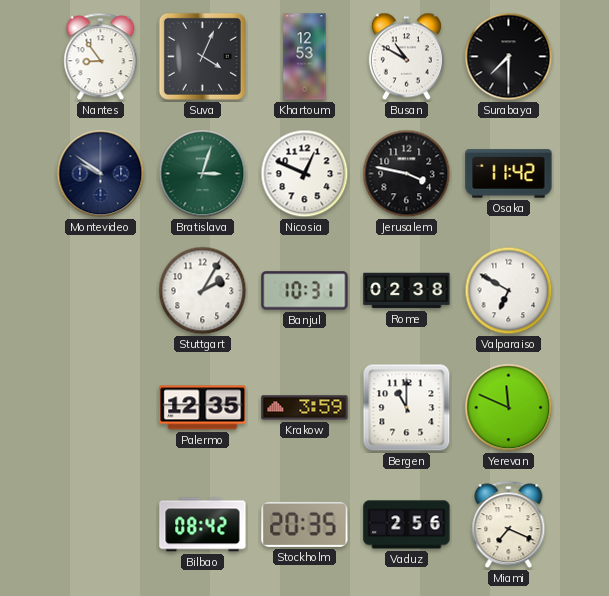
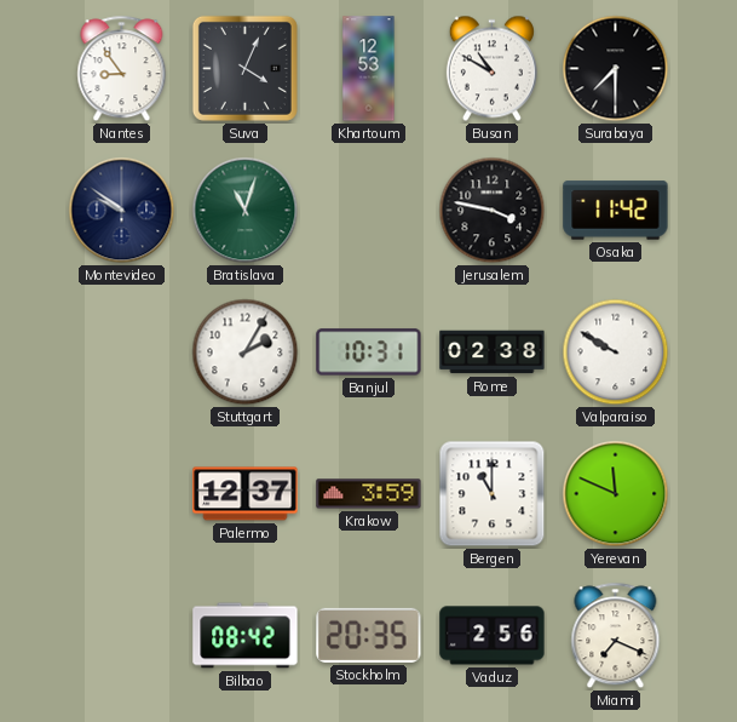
Bratislava: 3:03 -> 11:03
Nicosia: 12:49 -> none
Valparaiso: 6:50 -> 9:50
Palermo: 12:35 -> 12:37
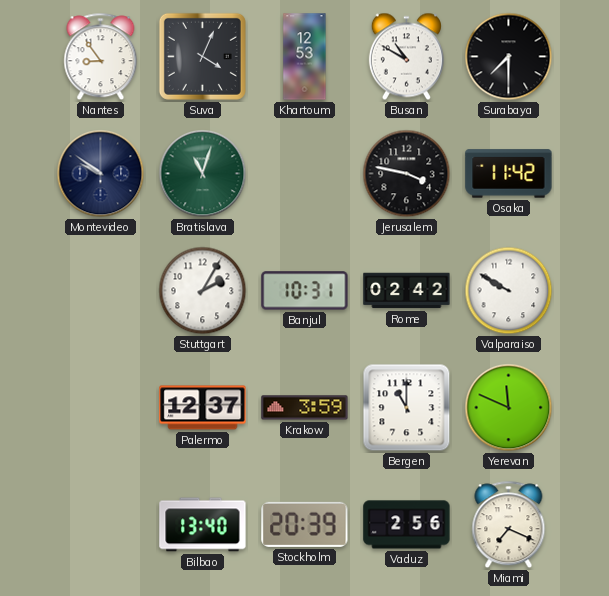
Rome: 02:38 -> 02:42
Bilbao: 08:42 -> 13:40
Stockholm: 20:35 -> 20:39
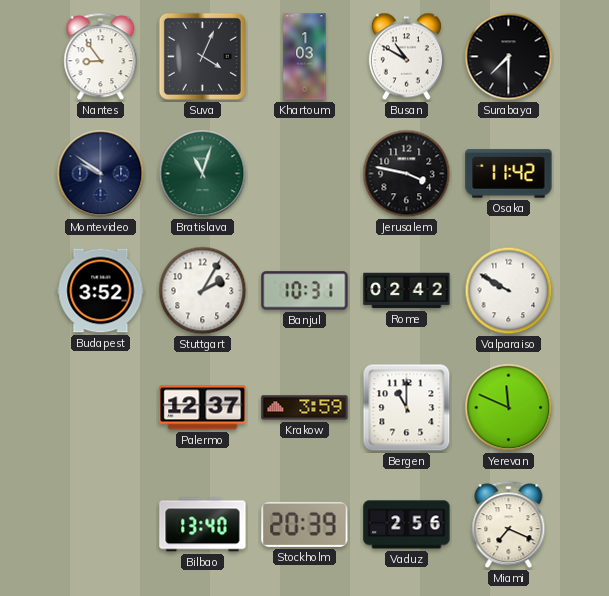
Khartoum: 12:53 -> 1:03
Budapest: none -> 3:52
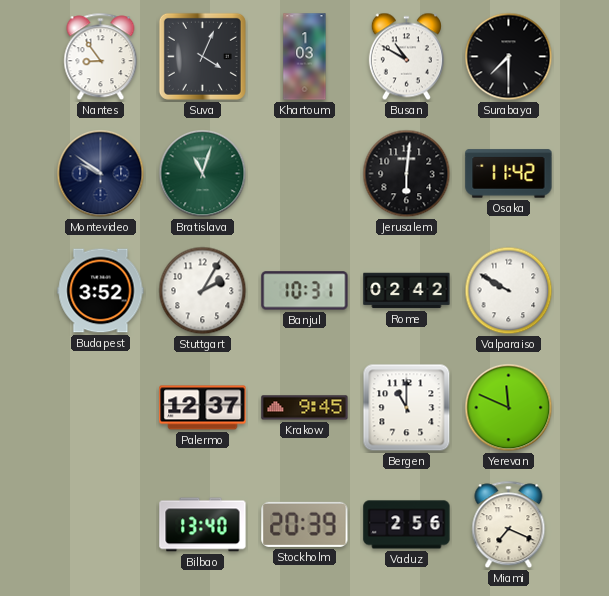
Jerusalem: 3:47 -> 6:01
Krakow: 3:59 -> 9:45
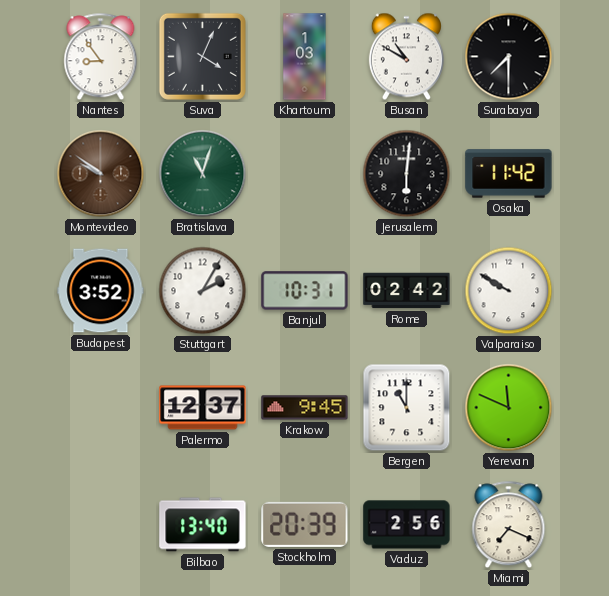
Montevideo dial: navy -> brown
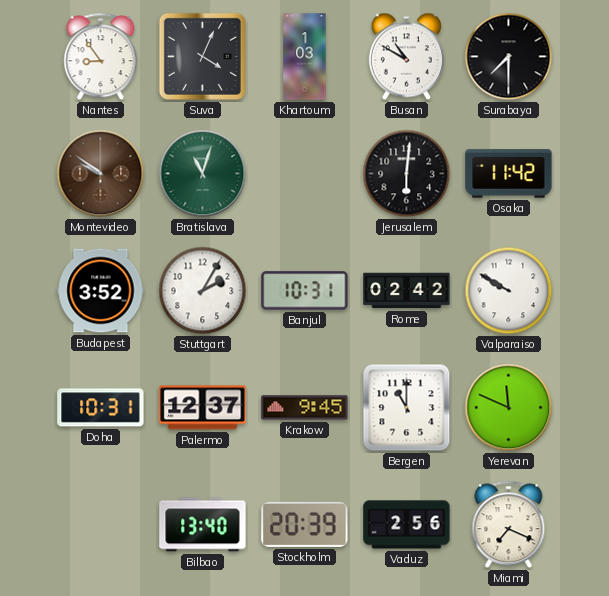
Doha: none -> 10:31
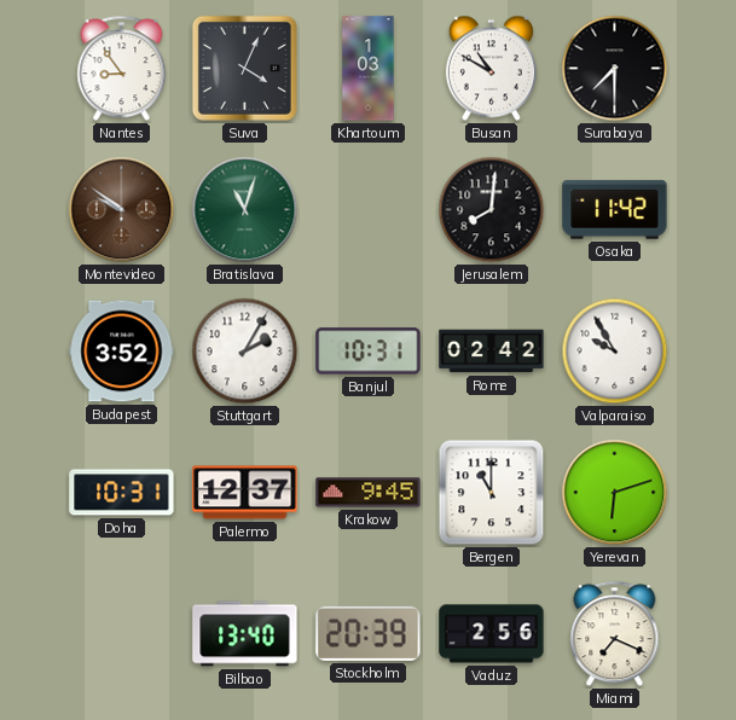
Jerusalem: 6:01 -> 8:01
Valparaiso: 9:50 -> 9:55
Yerevan: 11:49 -> 6:12
